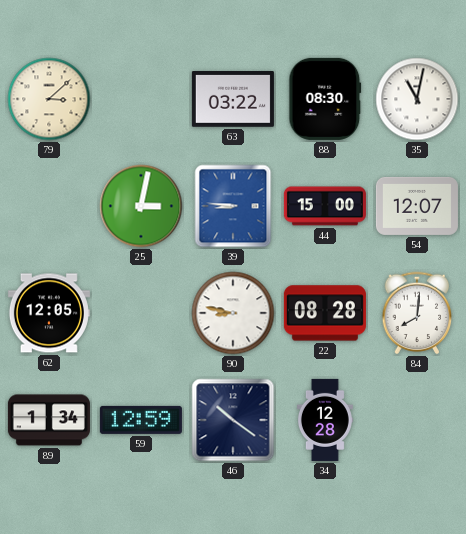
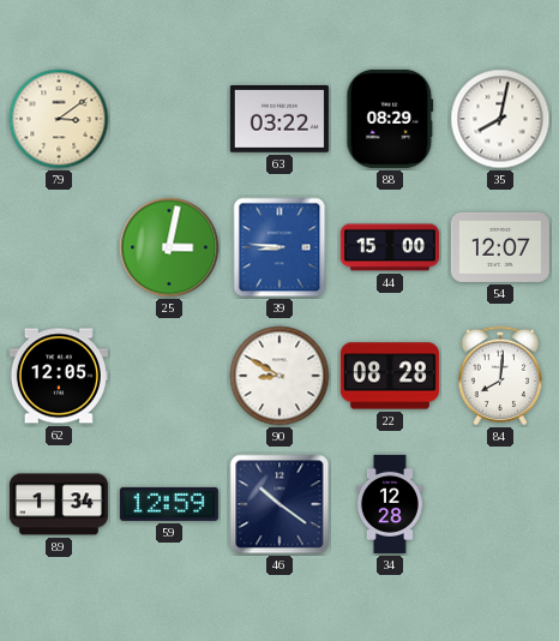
79: 3:08 -> 3:09
88: 08:30 -> 08:29
35: 11:02 -> 8:02
90: 8:47 -> 8:50
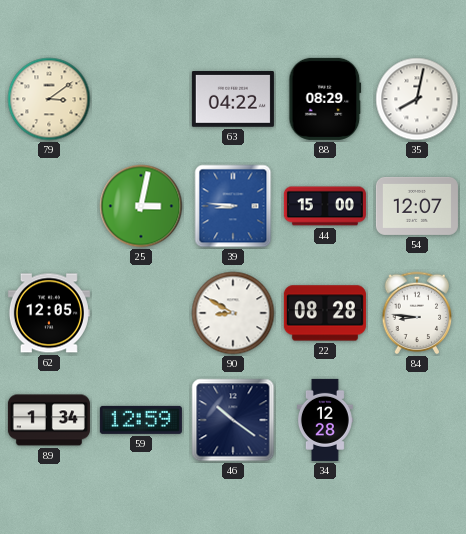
63: 03:22 -> 04:22
84: 8:01 -> 8:46
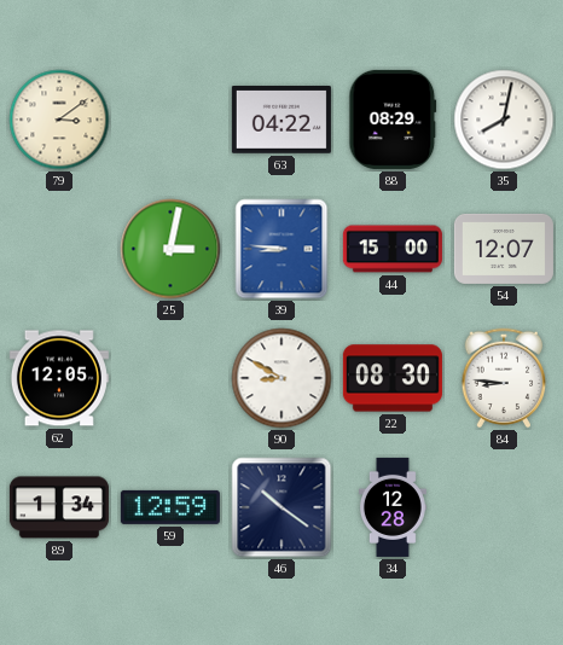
22: 08:28 -> 08:30
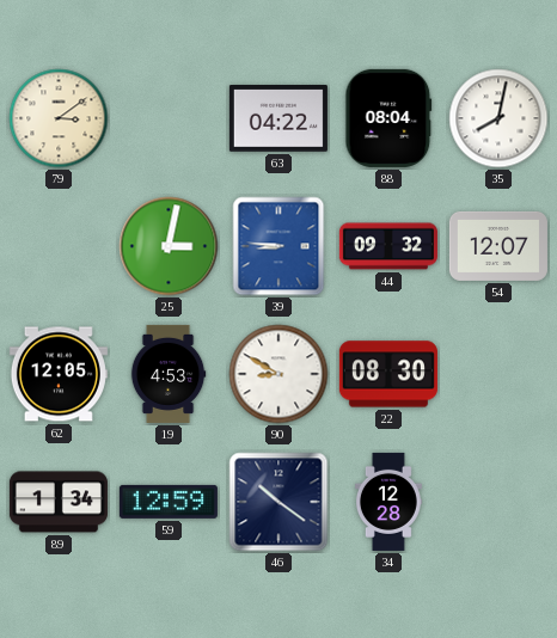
88: 08:29 -> 08:04
44: 15:00 -> 09:32
19: none -> 4:53
84: 8:46 -> none
